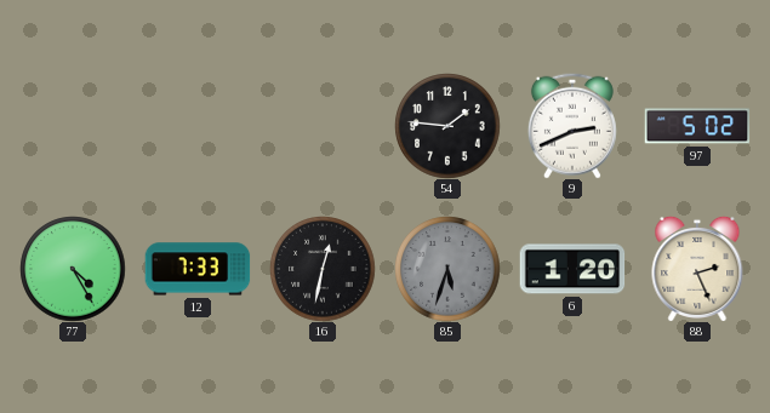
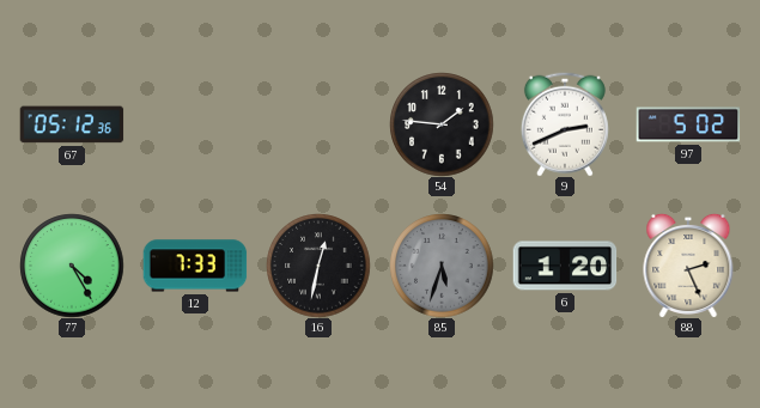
67: none -> 05:12
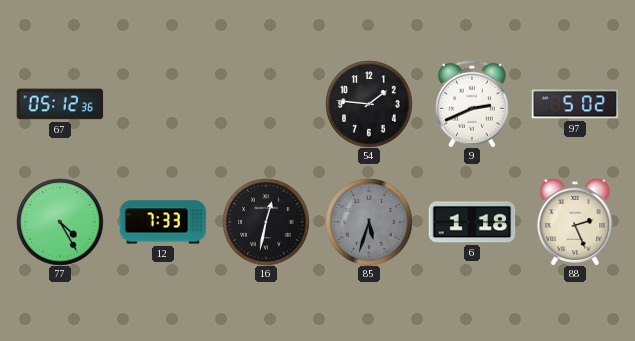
6: 1:20 -> 1:18
